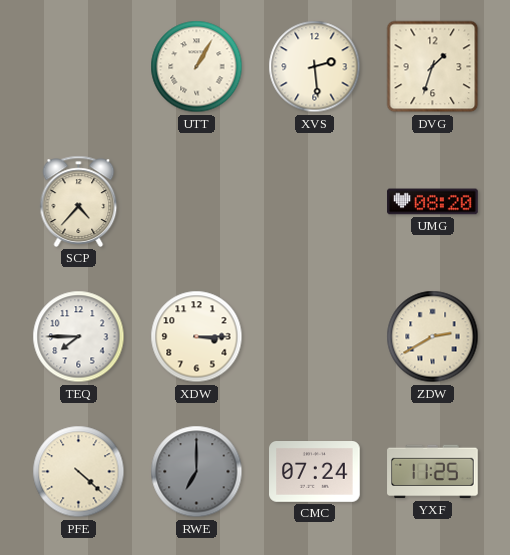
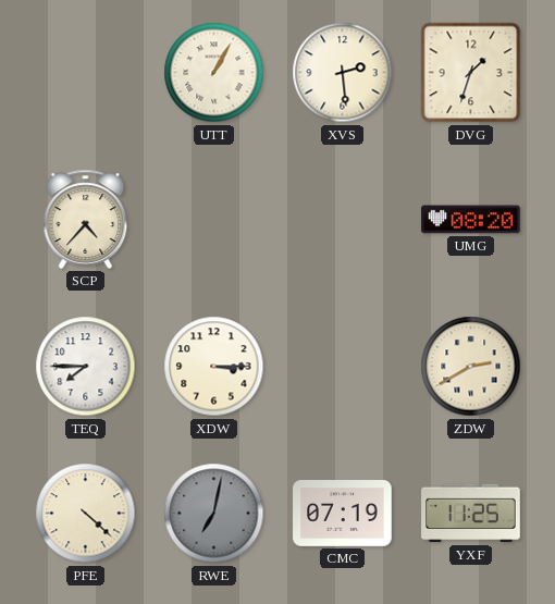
RWE: 7:00 -> 7:02
CMC: 07:24 -> 07:19
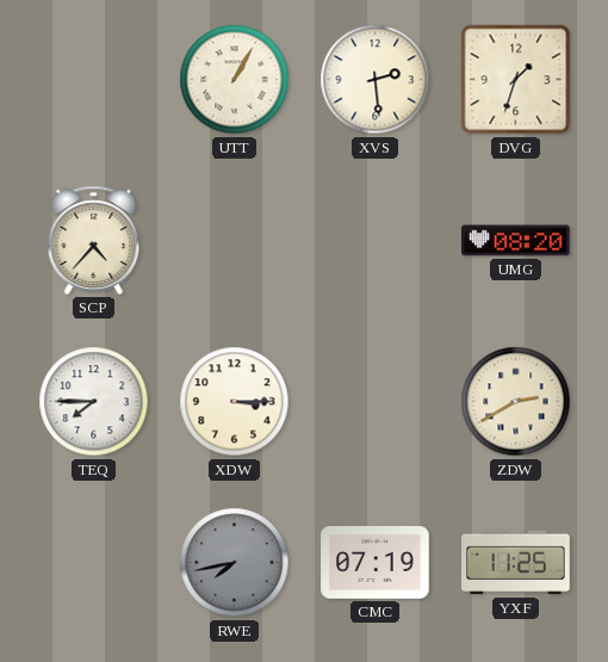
PFE: 4:22 -> none
RWE: 7:02 -> 7:43
